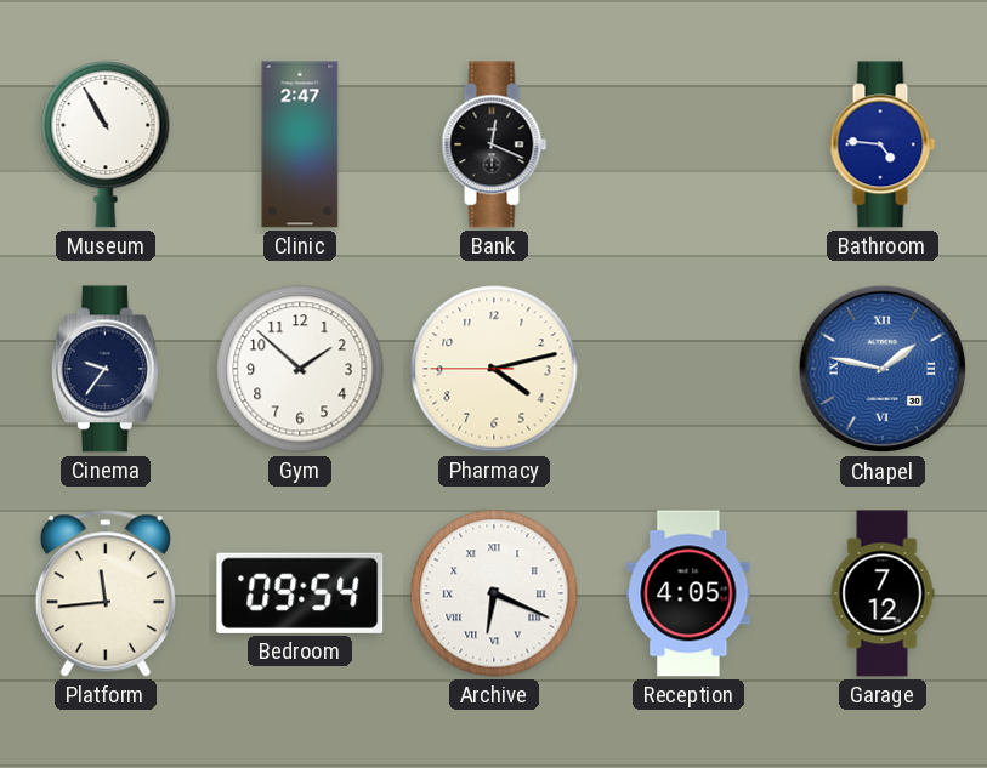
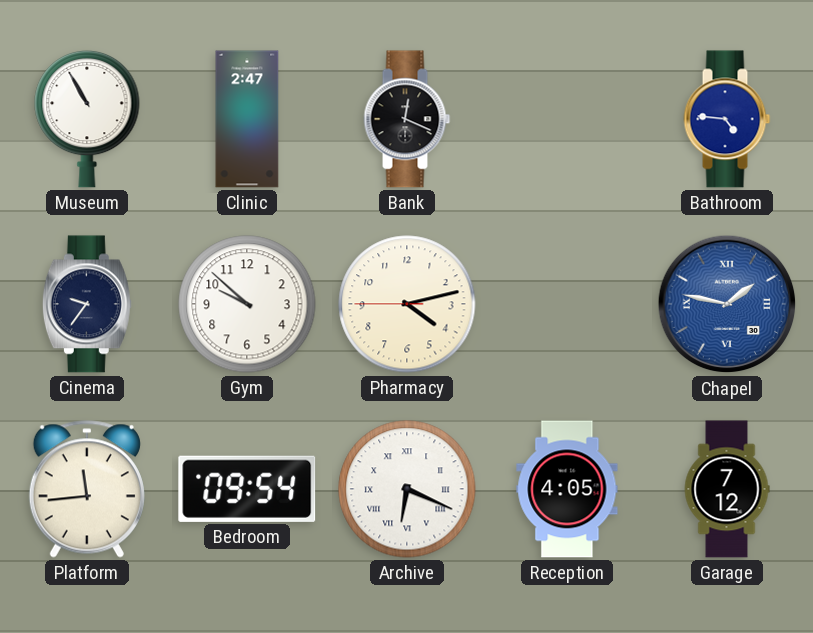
Gym: 1:52 -> 9:52
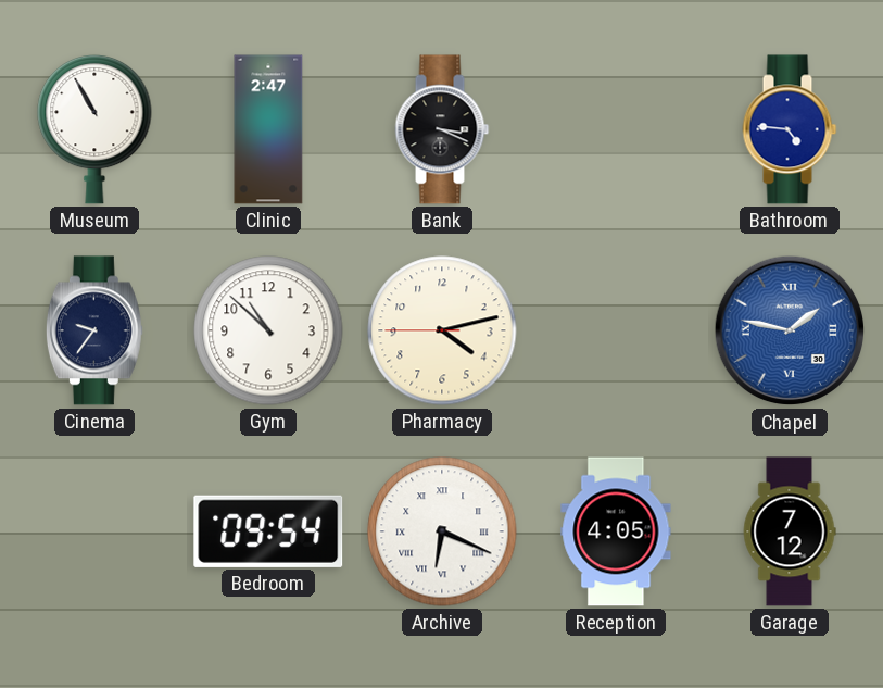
Bank: 12:19 -> 3:19
Gym: 9:52 -> 10:52
Platform: 11:44 -> none
